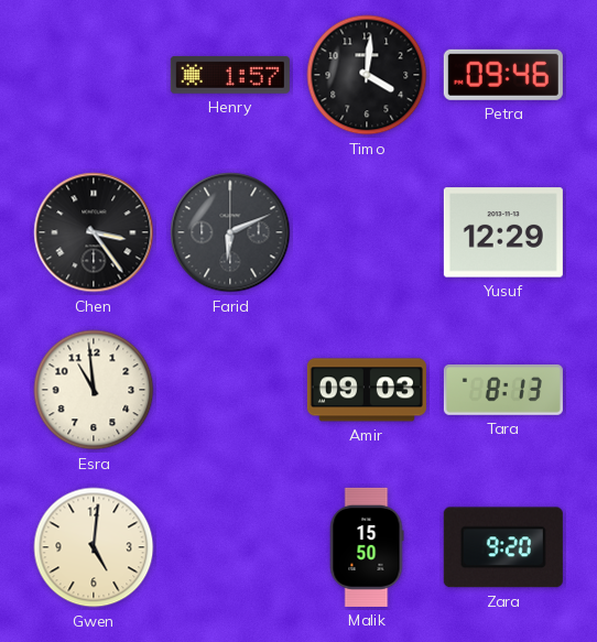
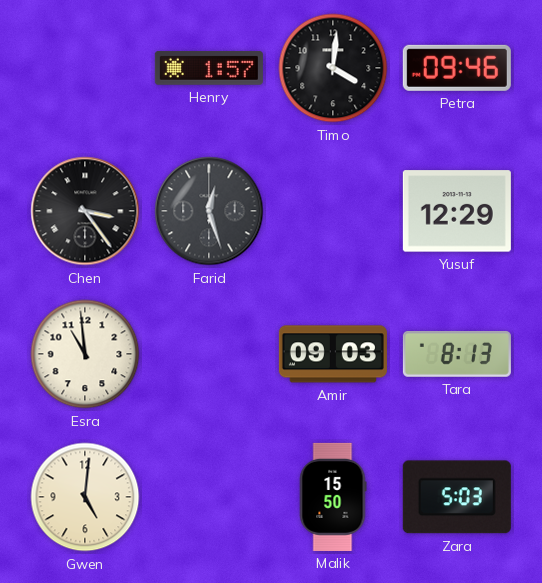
Farid: 6:11 -> 12:27
Zara: 9:20 -> 5:03
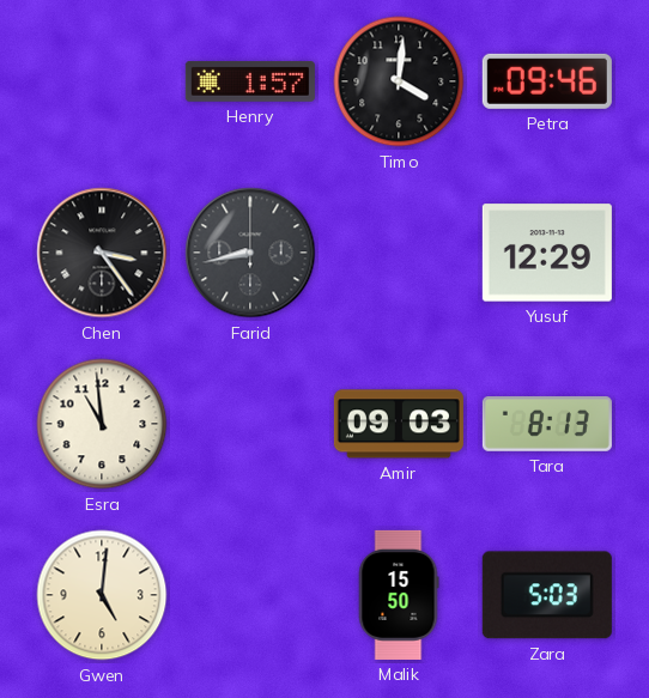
Farid: 12:27 -> 8:43
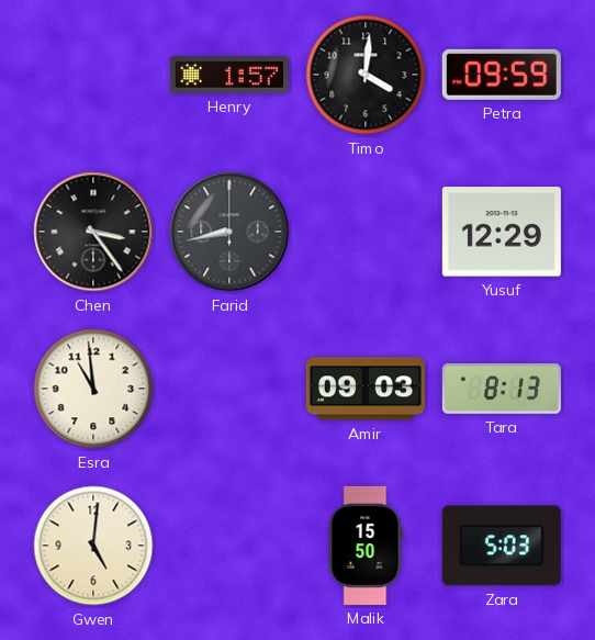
Petra: 09:46 -> 09:59
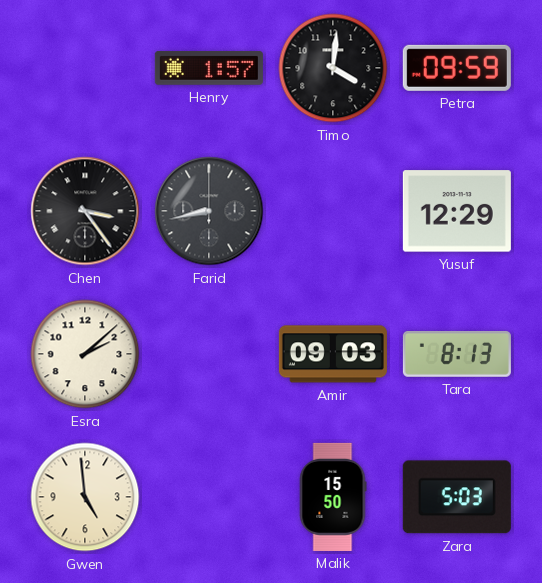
Esra: 10:59 -> 2:08
Gwen: 5:01 -> 4:59
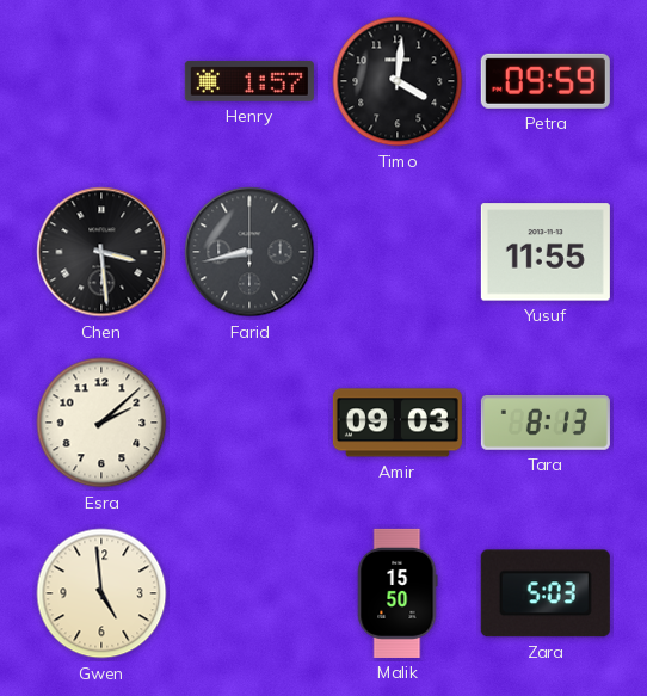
Chen: 3:24 -> 3:29
Yusuf: 12:29 -> 11:55
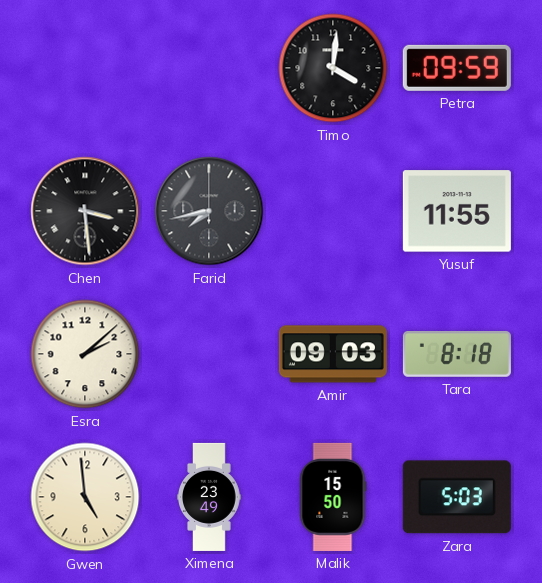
Henry: 1:57 -> none
Farid: 8:43 -> 7:43
Tara: 8:13 -> 8:18
Ximena: none -> 23:49
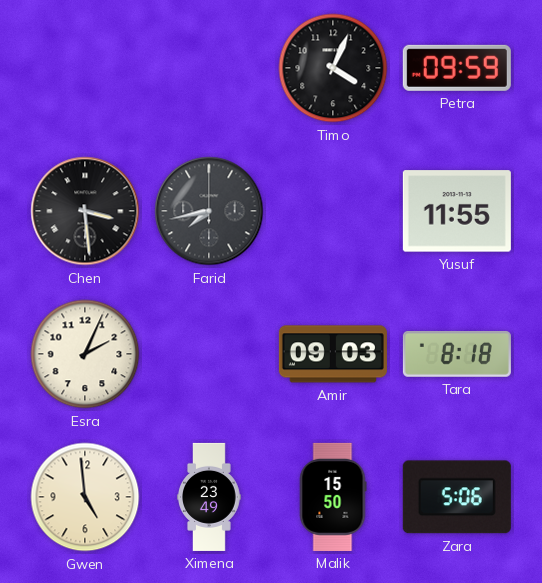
Timo: 4:01 -> 4:04
Esra: 2:08 -> 2:04
Zara: 5:03 -> 5:06
